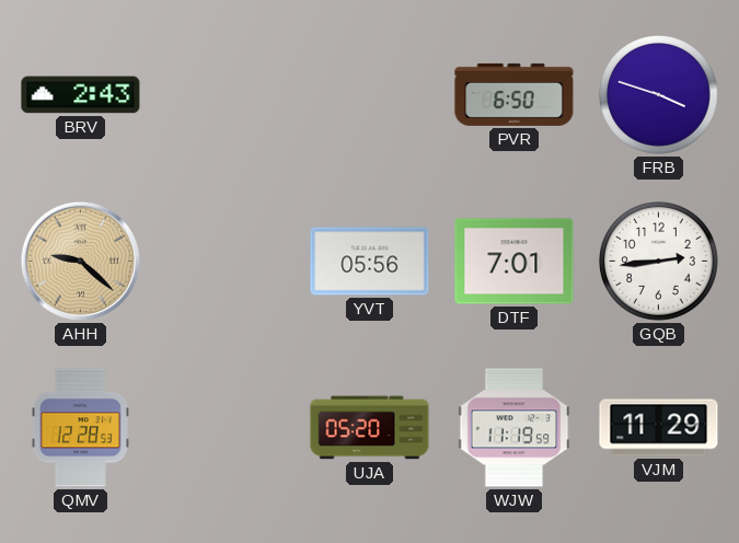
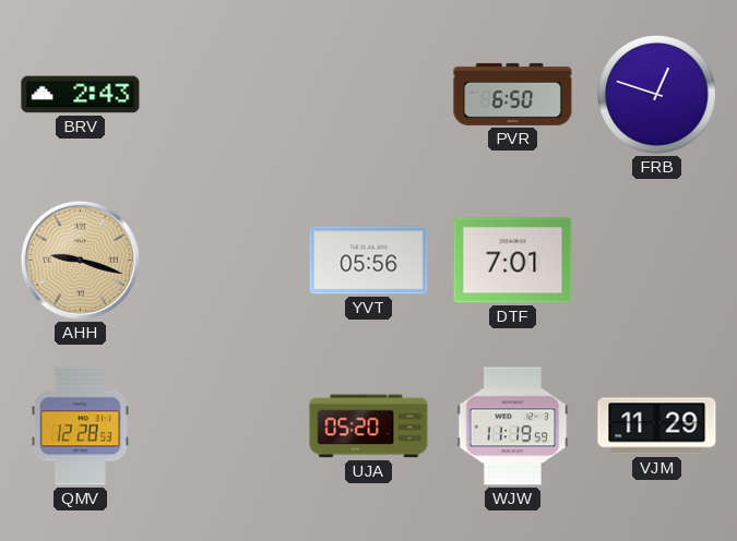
FRB: 3:48 -> 12:48
AHH: 9:22 -> 9:18
GQB: 2:44 -> none
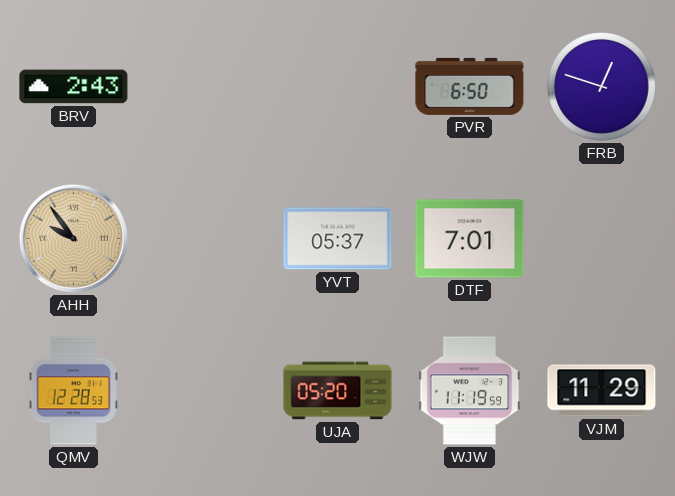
AHH: 9:18 -> 9:54
YVT: 05:56 -> 05:37
